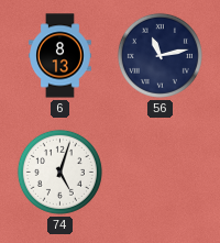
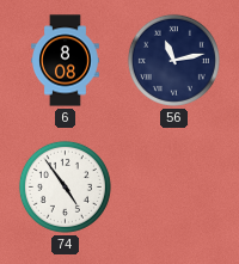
6: 8:13 -> 8:08
74: 5:03 -> 4:54
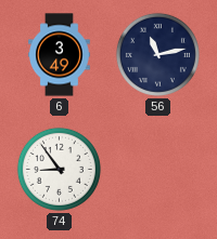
6: 8:08 -> 3:49
74: 4:54 -> 8:54
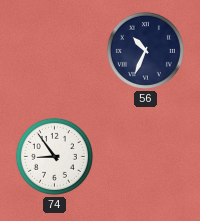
6: 3:49 -> none
56: 11:13 -> 10:34
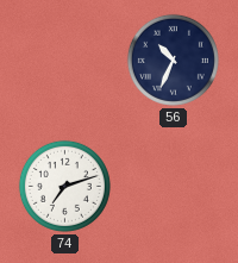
74: 8:54 -> 7:12
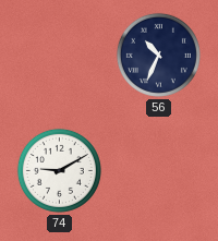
74: 7:12 -> 9:10
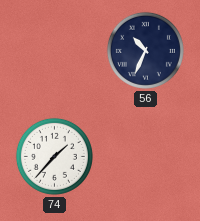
74: 9:10 -> 1:37
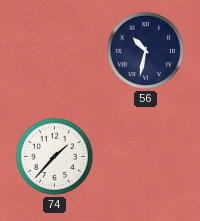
56: 10:34 -> 10:32
